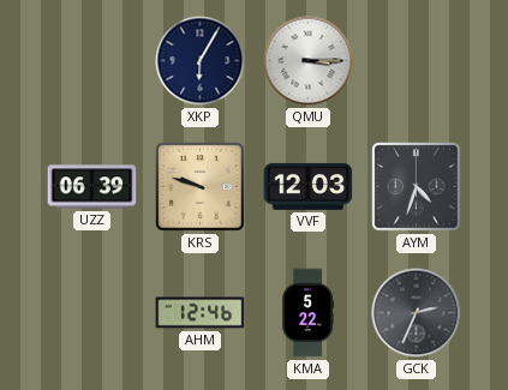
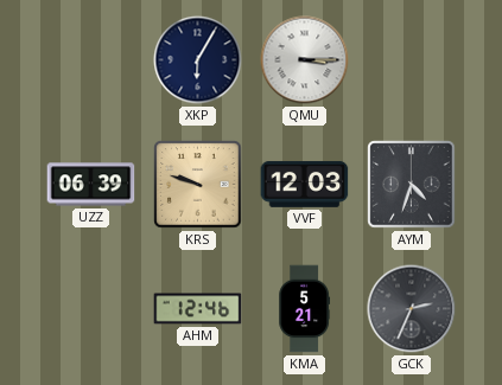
KMA: 5:22 -> 5:21
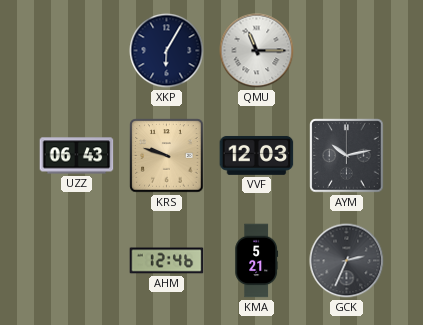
QMU: 3:15 -> 11:15
UZZ: 06:39 -> 06:43
AYM: 4:33 -> 10:13
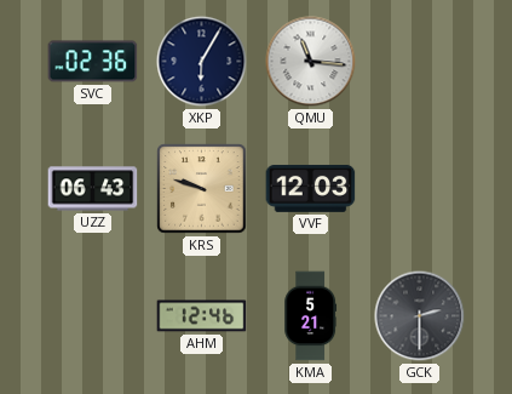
SVC: none -> 02:36
QMU: 11:15 -> 11:16
AYM: 10:13 -> none
GCK: 2:34 -> 2:30
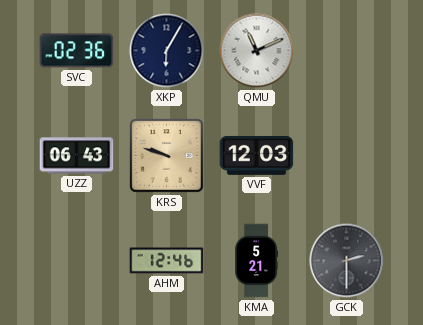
QMU: 11:16 -> 11:11
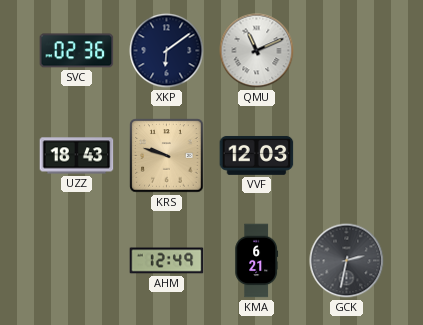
XKP: 6:05 -> 6:09
UZZ: 06:43 -> 18:43
AHM: 12:46 -> 12:49
KMA: 5:21 -> 6:21
GCK: 2:30 -> 2:32
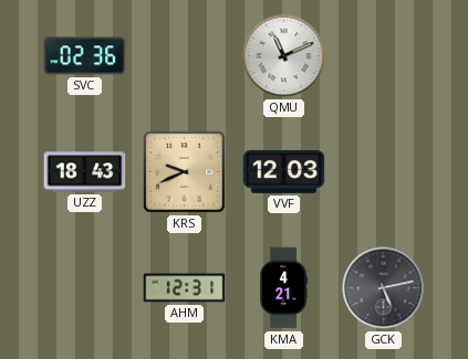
XKP: 6:09 -> none
KRS: 9:48 -> 9:41
AHM: 12:49 -> 12:31
KMA: 6:21 -> 4:21
GCK: 2:32 -> 5:13
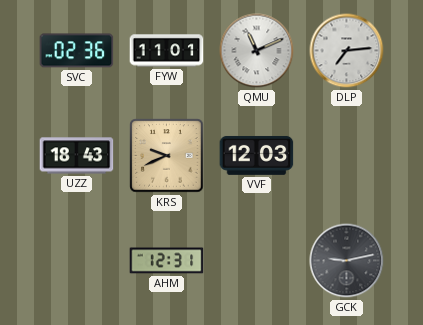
FYW: none -> 11:01
DLP: none -> 7:14
KMA: 4:21 -> none
GCK: 5:13 -> 9:13
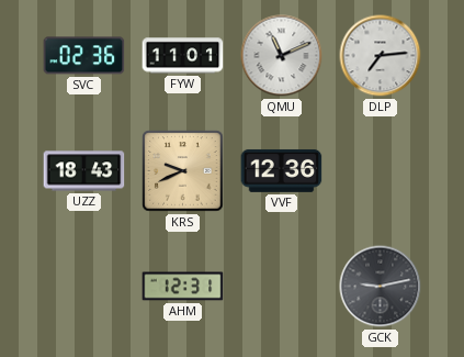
VVF: 12:03 -> 12:36
